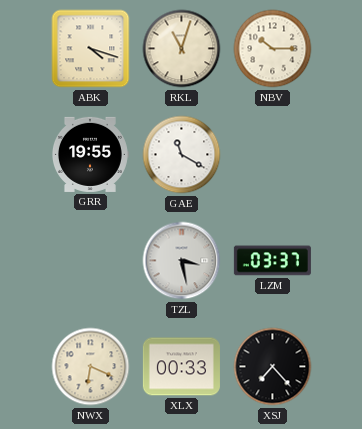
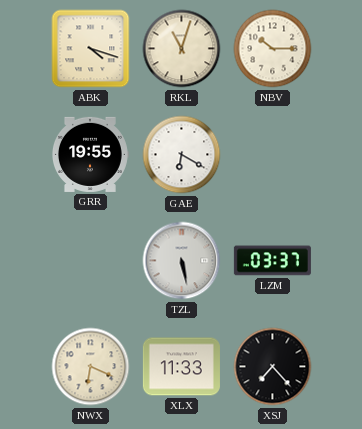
GAE: 11:20 -> 6:20
TZL: 3:28 -> 5:28
XLX: 00:33 -> 11:33
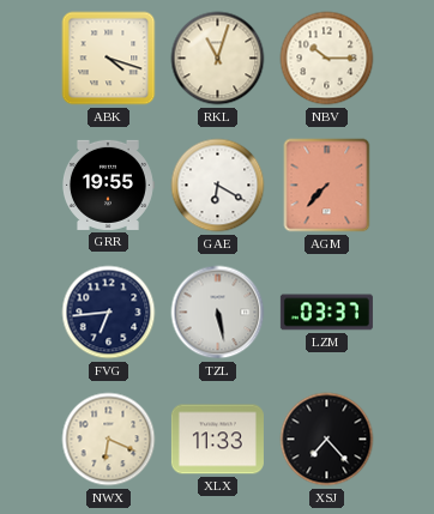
AGM: none -> 7:37
FVG: none -> 6:44
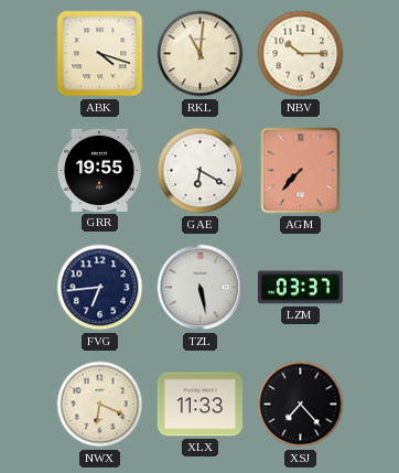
RKL: 11:03 -> 11:01
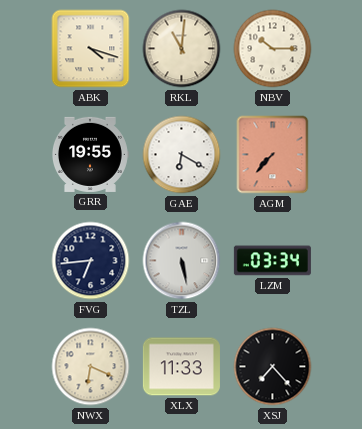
LZM: 03:37 -> 03:34
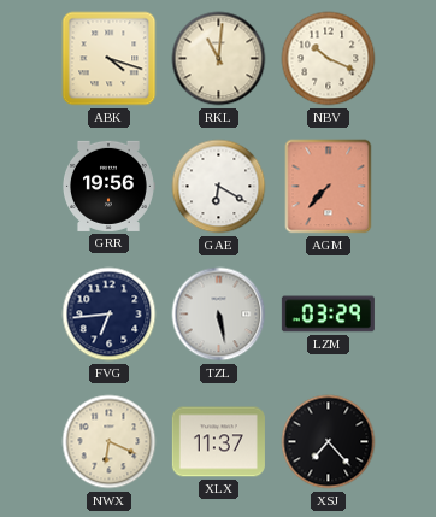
NBV: 10:15 -> 10:19
GRR: 19:55 -> 19:56
LZM: 03:34 -> 03:29
XLX: 11:33 -> 11:37
